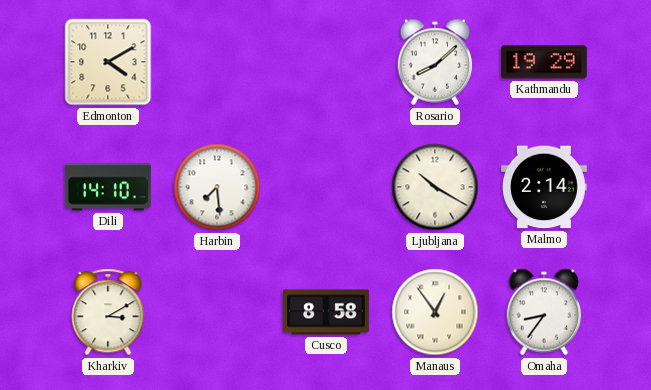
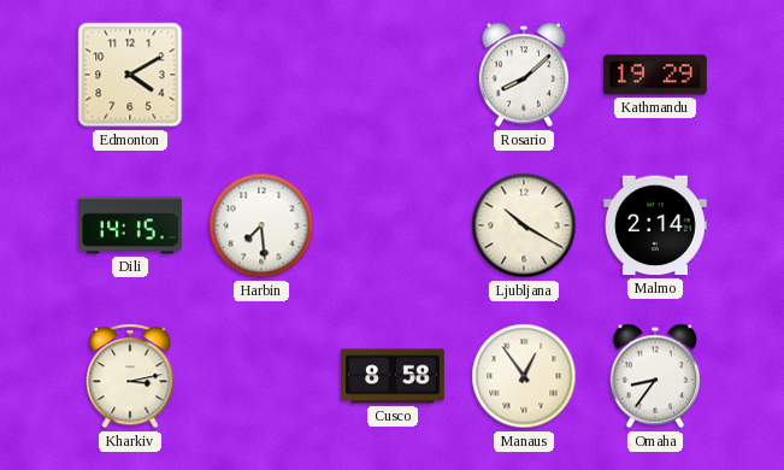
Dili: 14:10 -> 14:15
Kharkiv: 3:10 -> 3:13
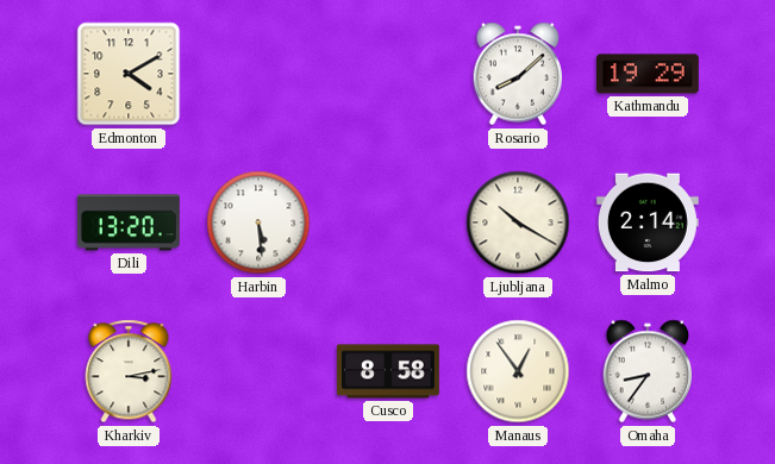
Dili: 14:15 -> 13:20
Harbin: 7:29 -> 5:29
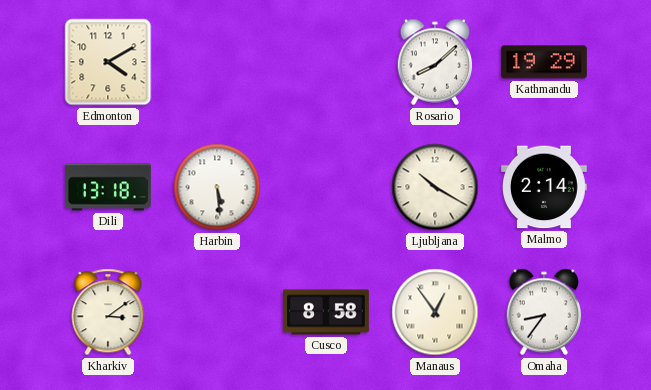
Dili: 13:20 -> 13:18
Kharkiv: 3:13 -> 3:09
